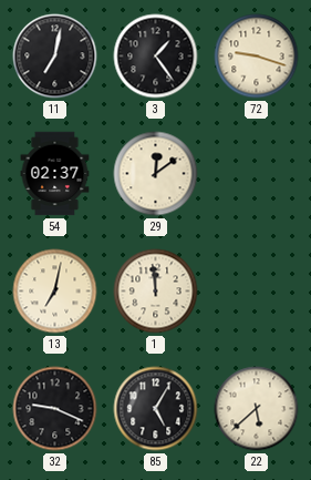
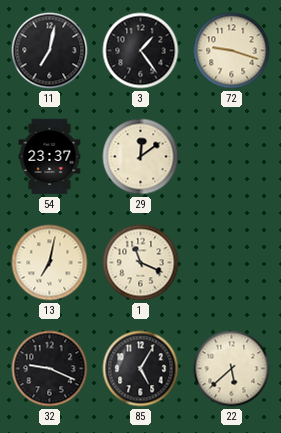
54: 02:37 -> 23:37
1: 11:59 -> 11:19
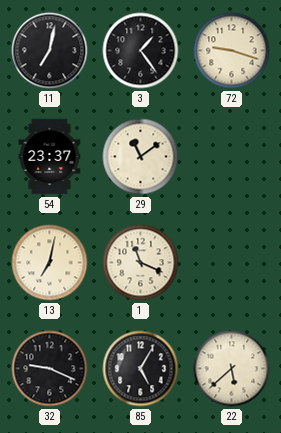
29: 12:09 -> 11:09
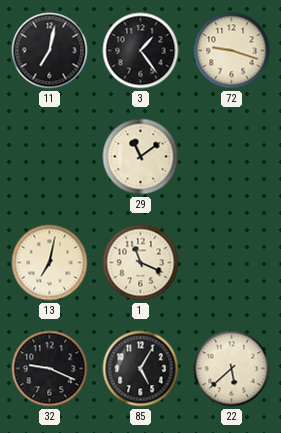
54: 23:37 -> none
